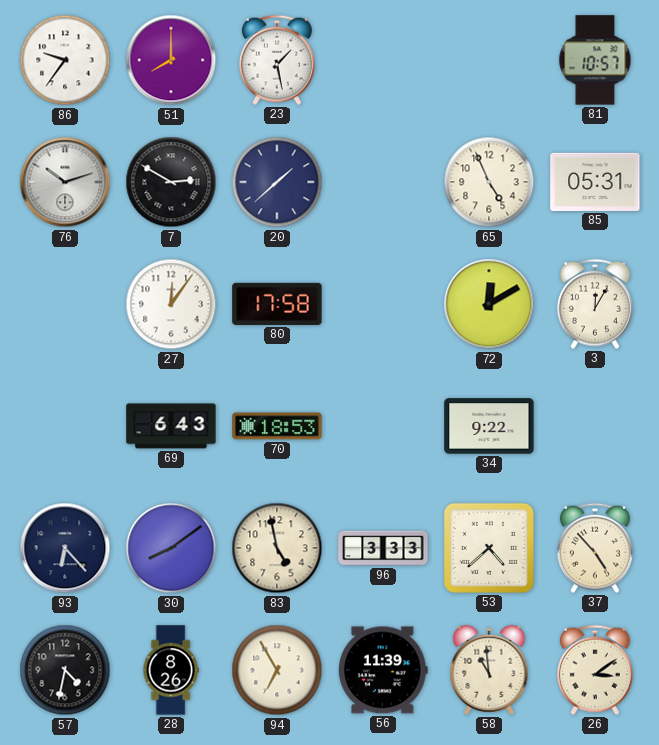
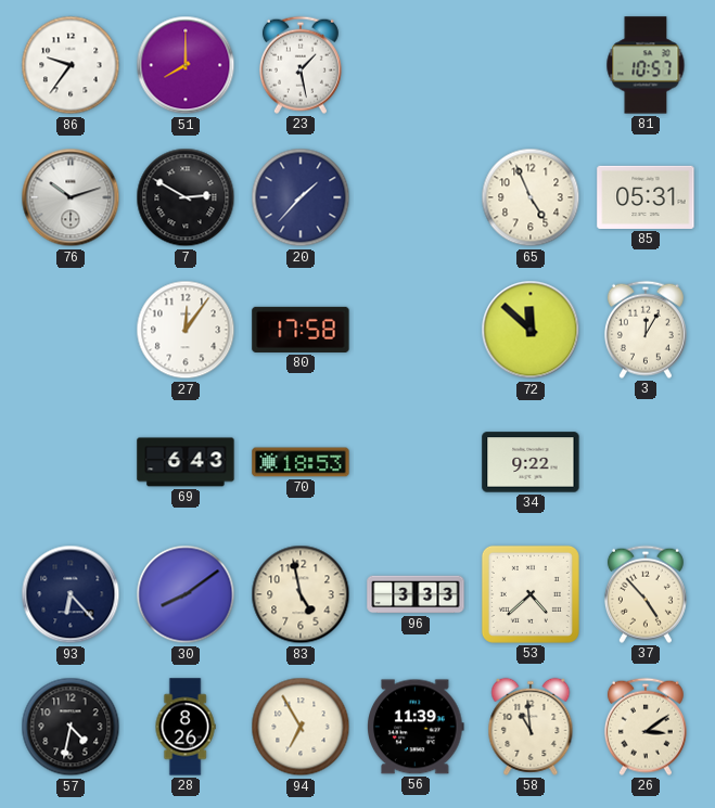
20: 1:38 -> 1:37
72: 12:10 -> 11:52
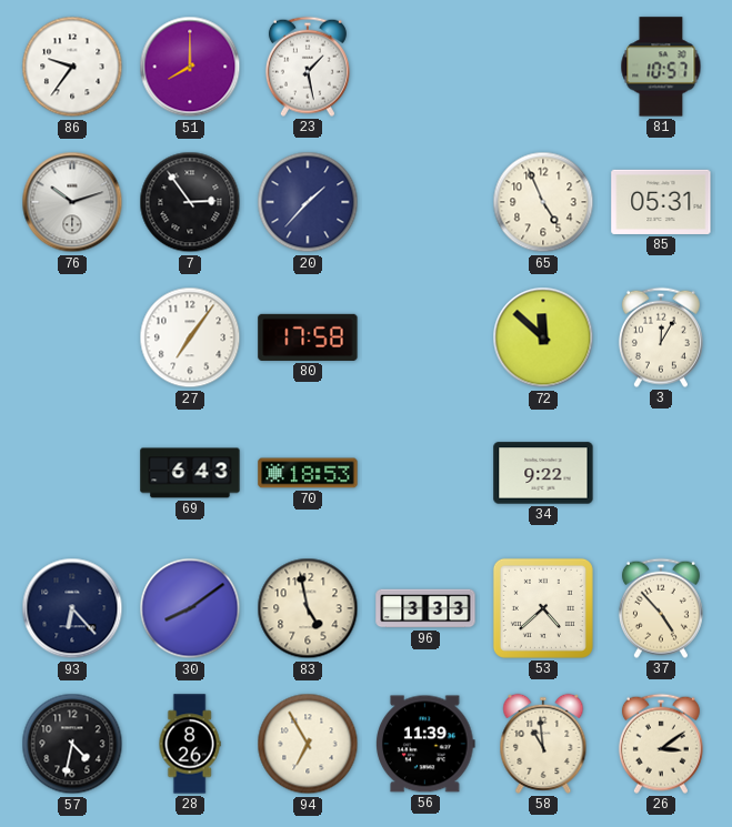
7: 2:50 -> 2:54
27: 12:06 -> 7:06
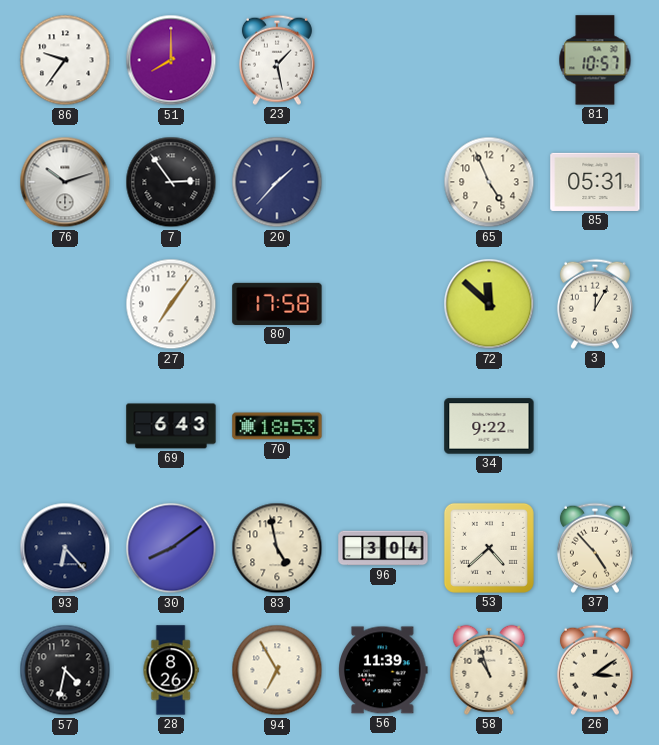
96: 3:33 -> 3:04
58: 10:59 -> 10:57
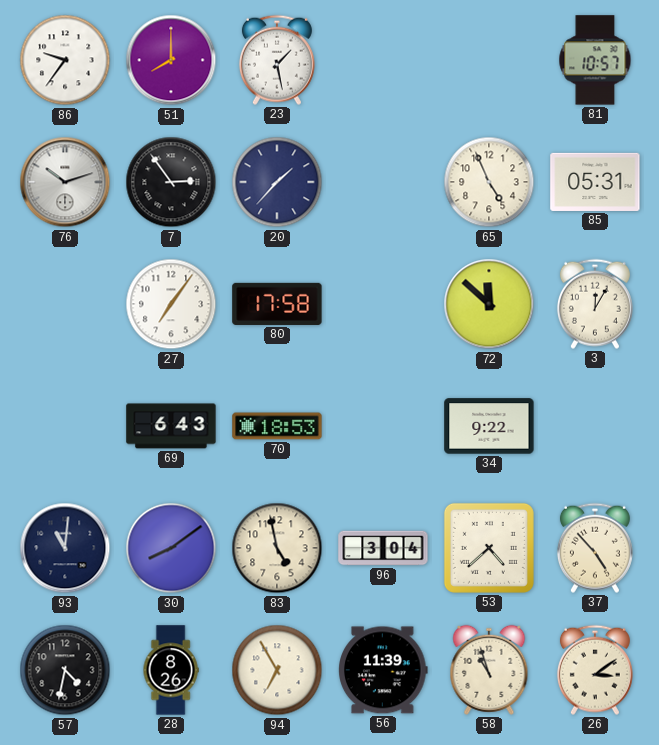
93: 6:23 -> 11:01
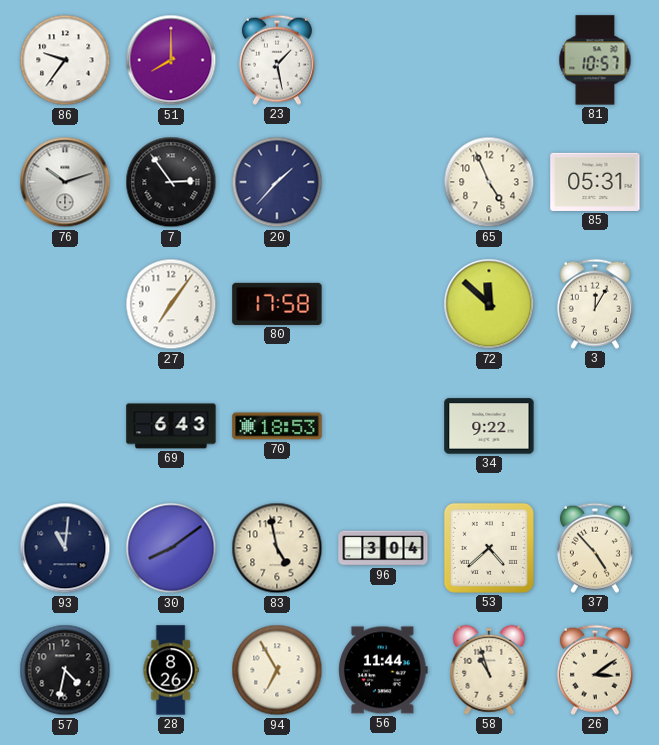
56: 11:39 -> 11:44
